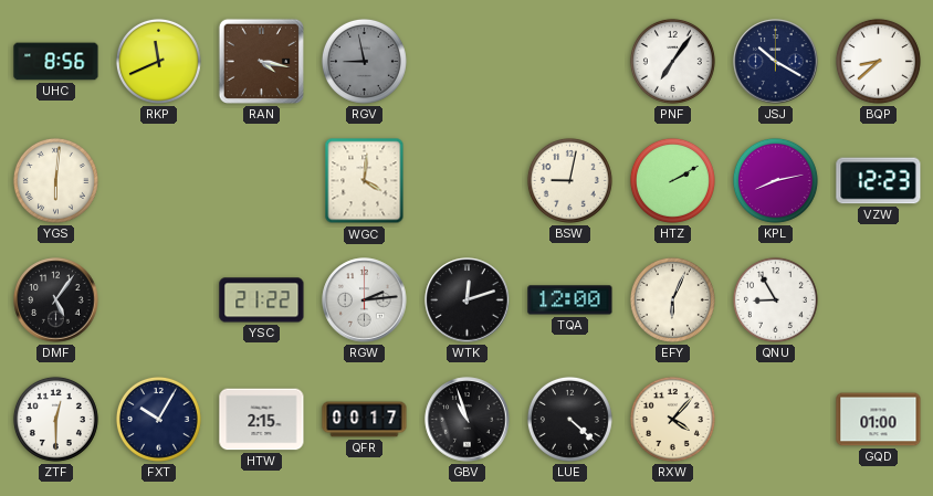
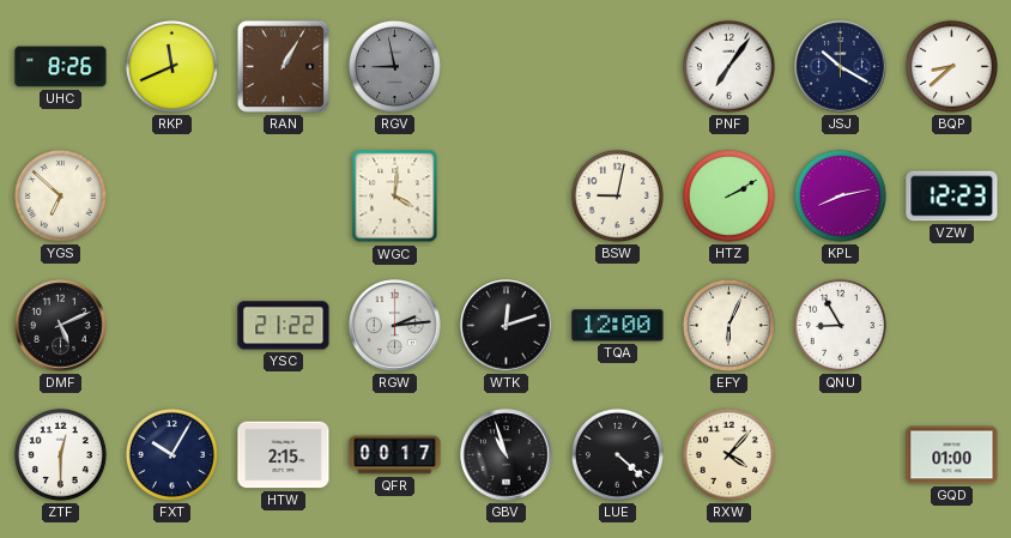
UHC: 8:56 -> 8:26
RAN: 4:17 -> 1:05
YGS: 6:01 -> 6:52
DMF: 5:06 -> 5:11
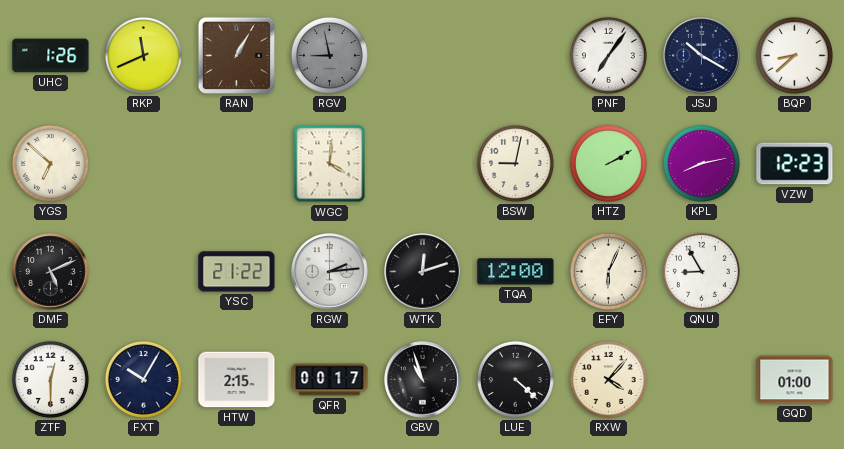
UHC: 8:26 -> 1:26
